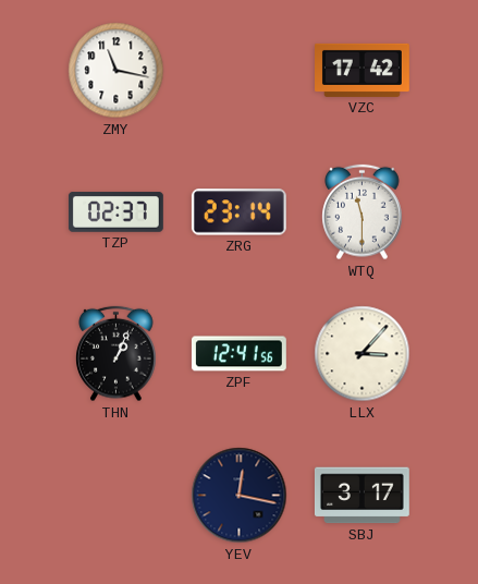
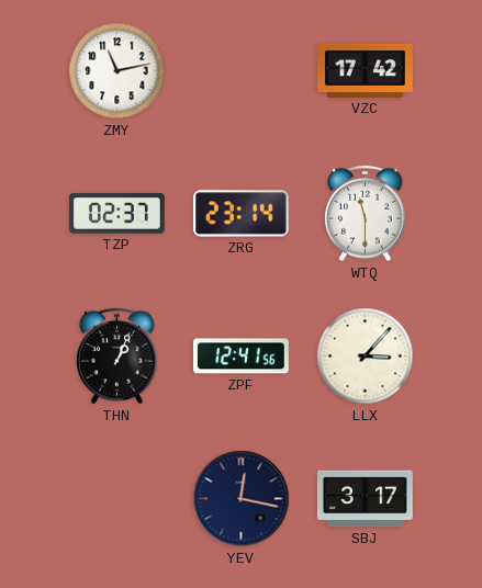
ZMY: 11:17 -> 11:13
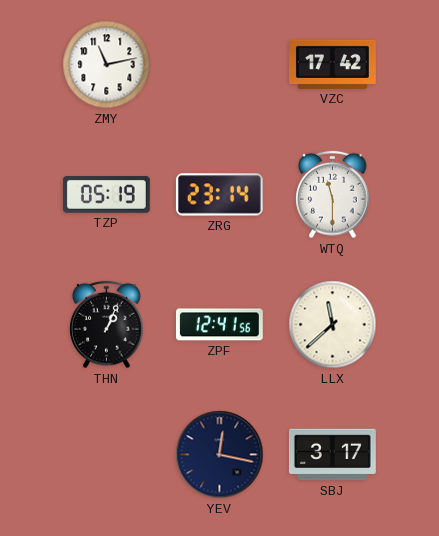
TZP: 02:37 -> 05:19
LLX: 3:07 -> 11:38
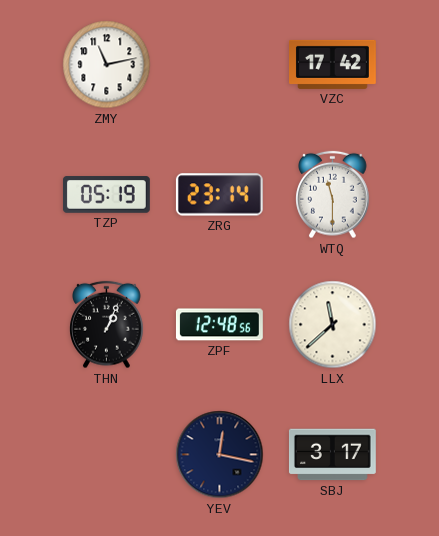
ZPF: 12:41 -> 12:48
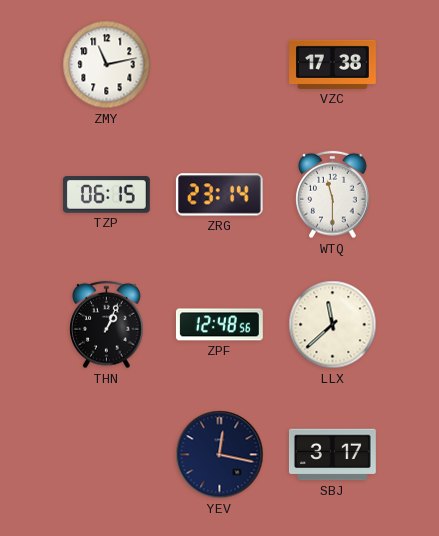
VZC: 17:42 -> 17:38
TZP: 05:19 -> 06:15
